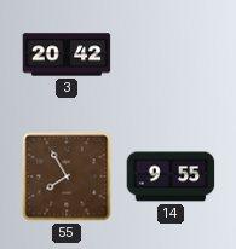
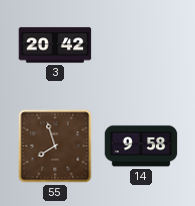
55: 7:55 -> 7:57
14: 9:55 -> 9:58
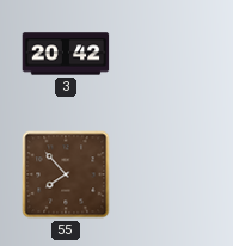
55: 7:57 -> 7:53
14: 9:58 -> none
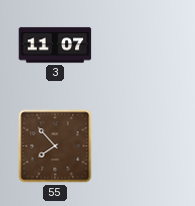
3: 20:42 -> 11:07
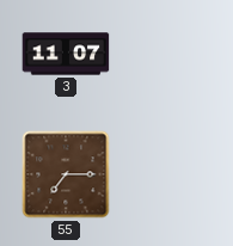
55: 7:53 -> 7:15
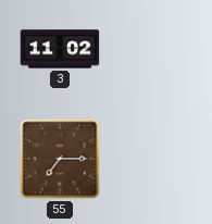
3: 11:07 -> 11:02
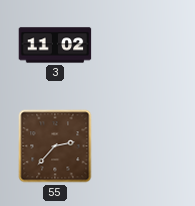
55: 7:15 -> 2:37
